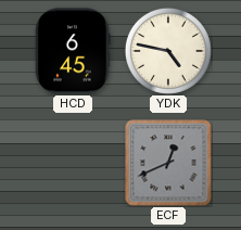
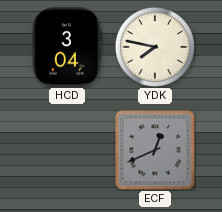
HCD: 6:45 -> 3:04
YDK: 4:47 -> 7:47
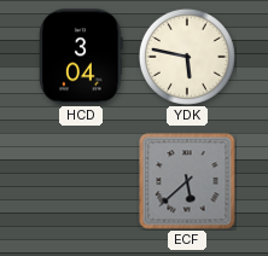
YDK: 7:47 -> 5:47
ECF: 12:41 -> 5:38
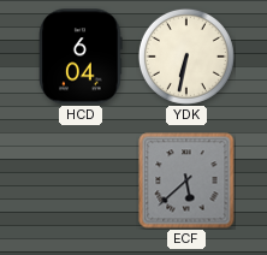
HCD: 3:04 -> 6:04
YDK: 5:47 -> 6:32
